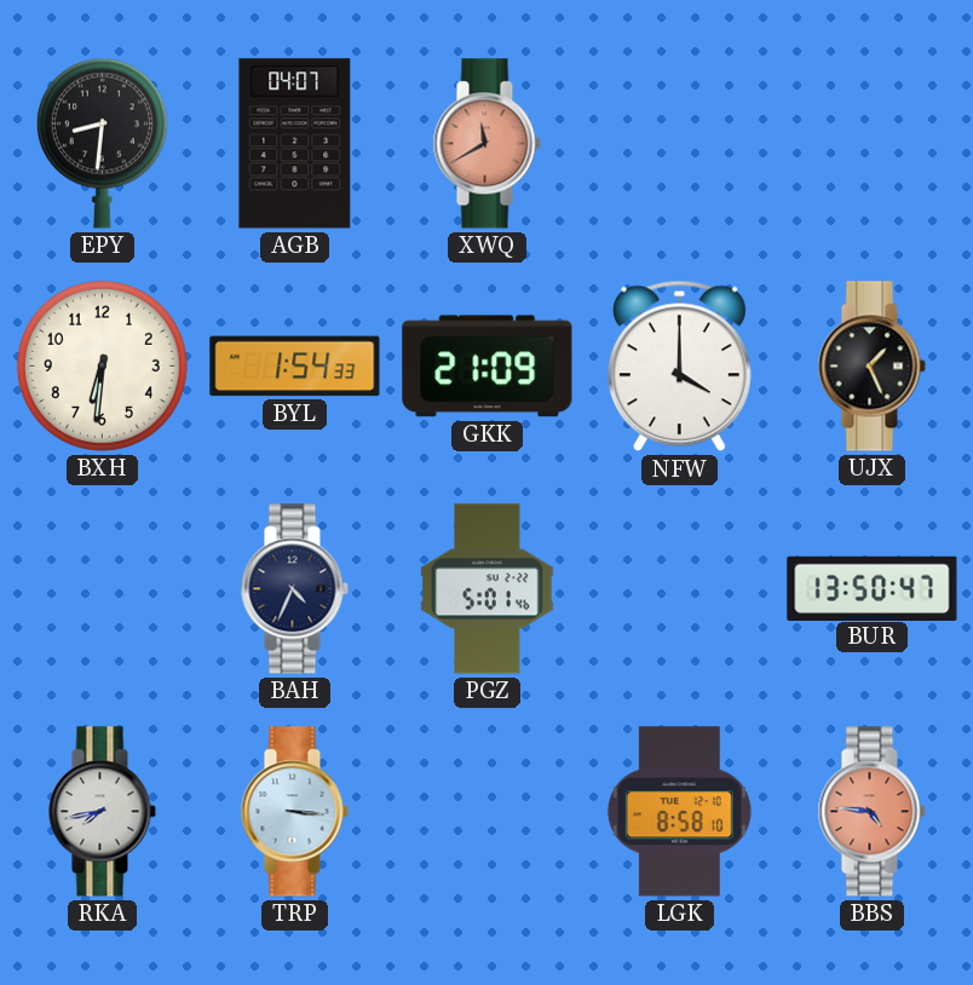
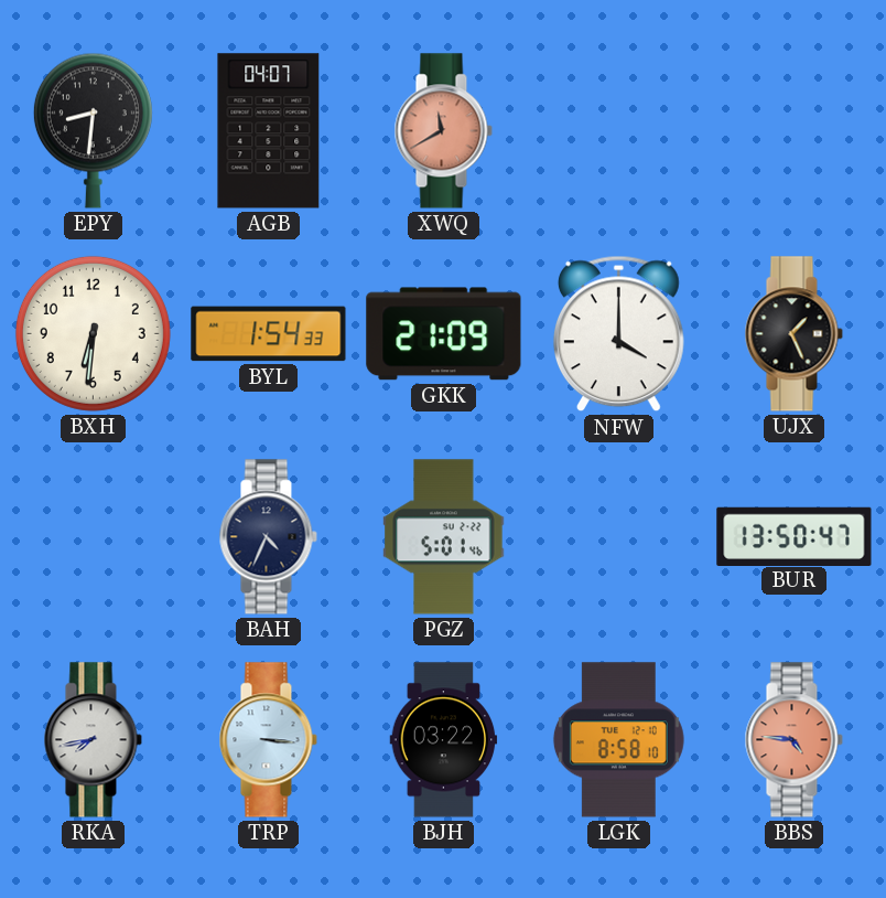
BJH: none -> 03:22
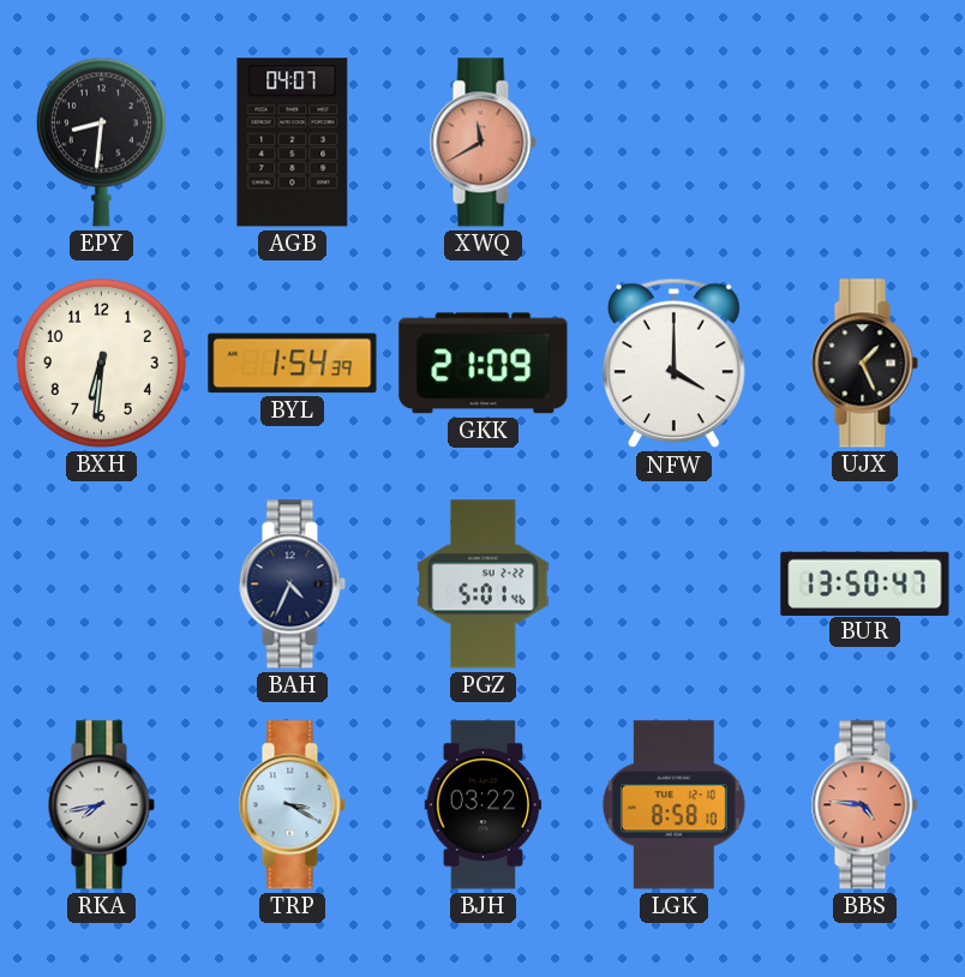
BYL: 1:54:33 -> 1:54:39
TRP: 3:16 -> 3:20
